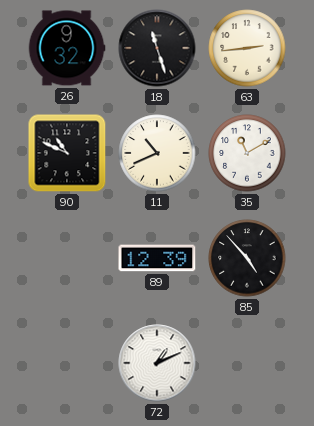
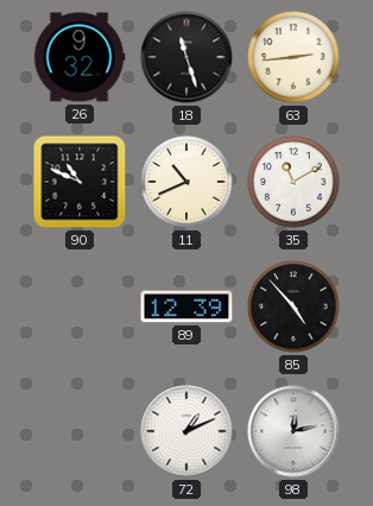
98: none -> 12:13
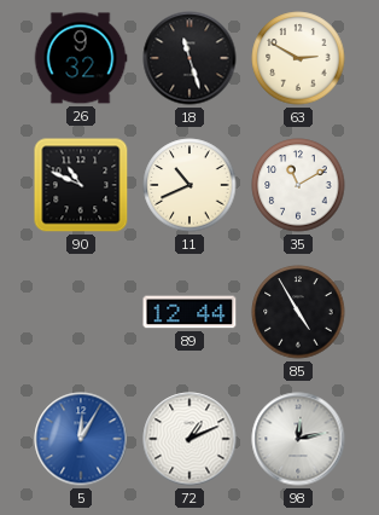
63: 2:44 -> 2:50
89: 12:39 -> 12:44
85: 4:53 -> 4:55
5: none -> 12:05
